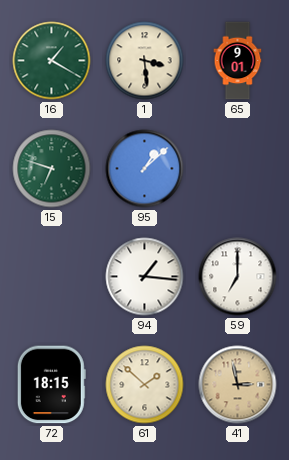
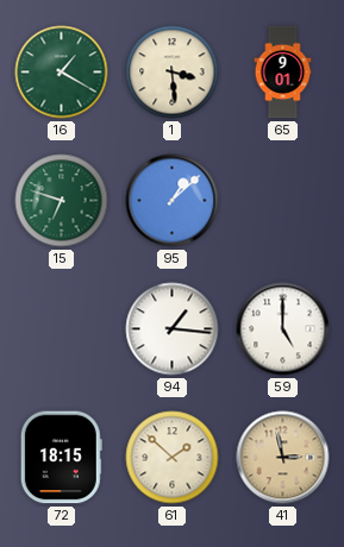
59: 7:00 -> 5:00
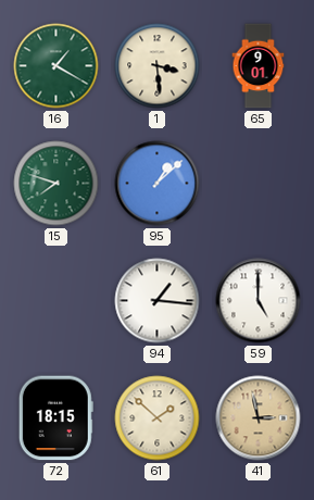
15: 6:48 -> 7:48
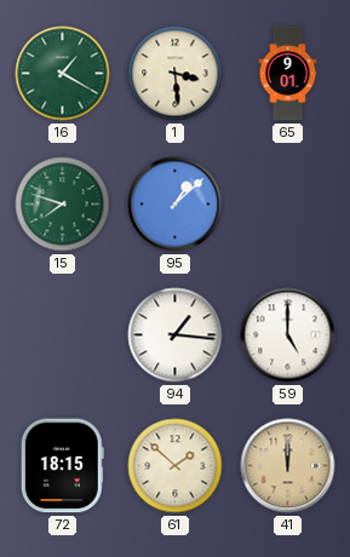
41: 2:58 -> 12:00
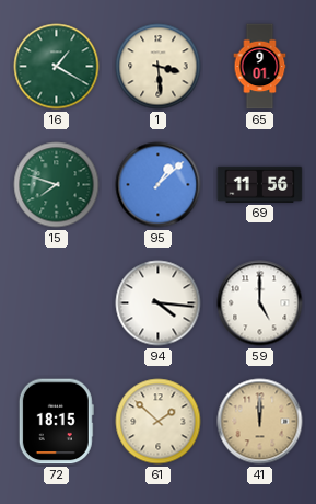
69: none -> 11:56
94: 1:16 -> 4:16
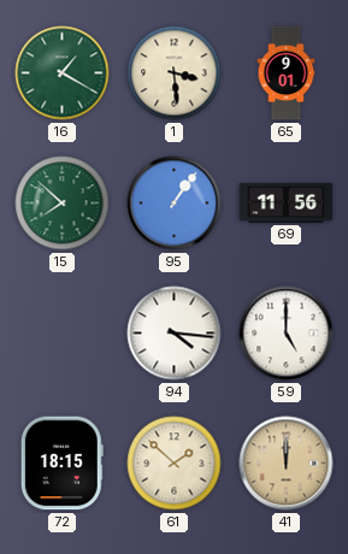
15: 7:48 -> 7:52
95: 1:08 -> 1:06
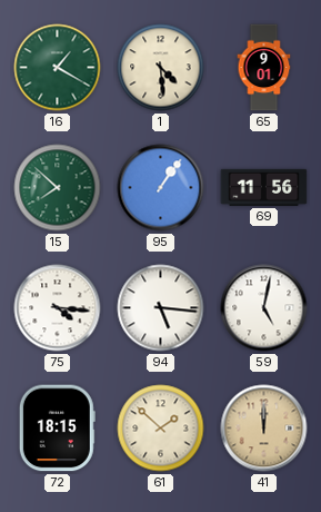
1: 3:29 -> 4:29
75: none -> 4:16
94: 4:16 -> 5:16
59: 5:00 -> 5:02
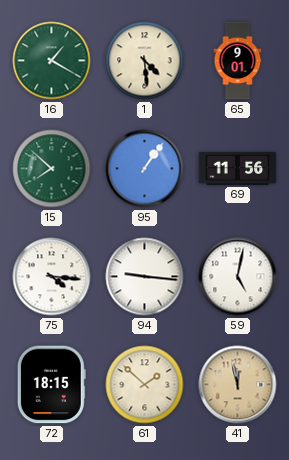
94: 5:16 -> 9:16
41: 12:00 -> 11:58
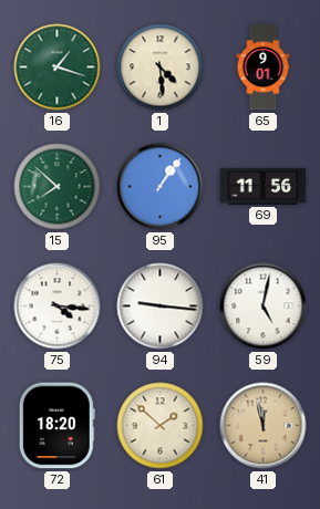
16: 1:20 -> 1:18
72: 18:15 -> 18:20
